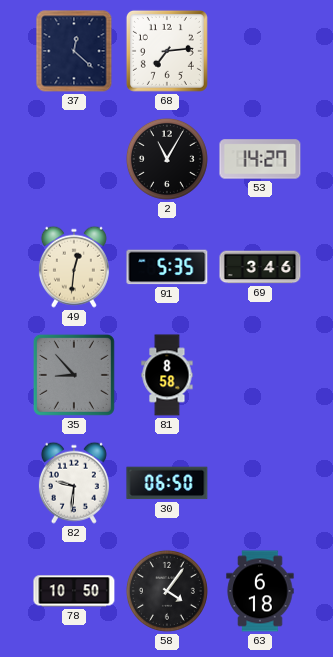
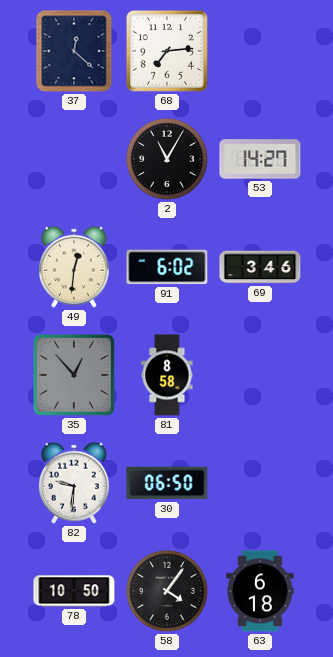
91: 5:35 -> 6:02
35: 8:53 -> 12:53
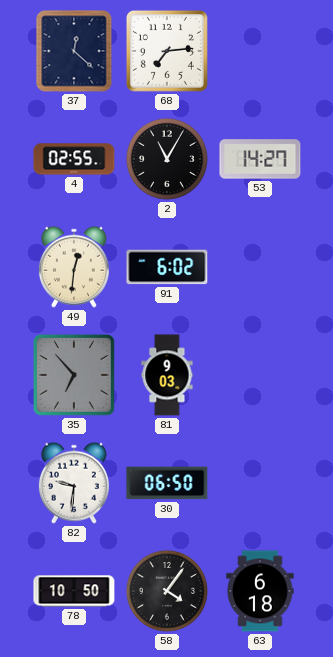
4: none -> 02:55
69: 3:46 -> none
35: 12:53 -> 6:53
81: 8:58 -> 9:03
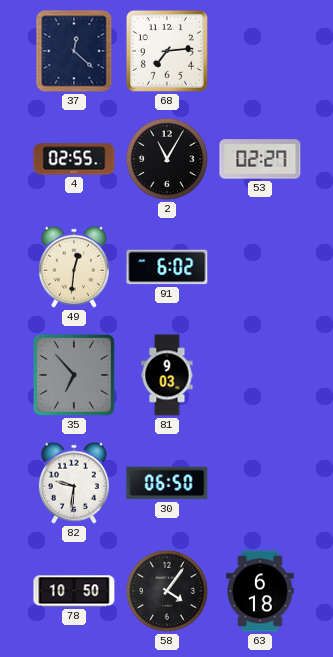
53: 14:27 -> 02:27
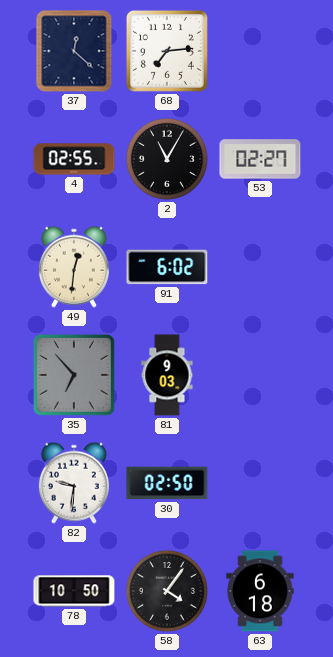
30: 06:50 -> 02:50
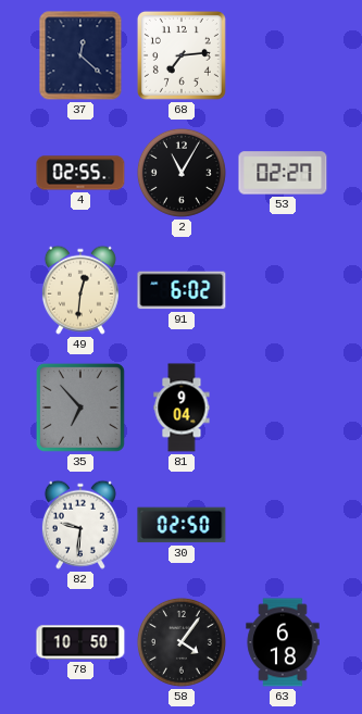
81: 9:03 -> 9:04
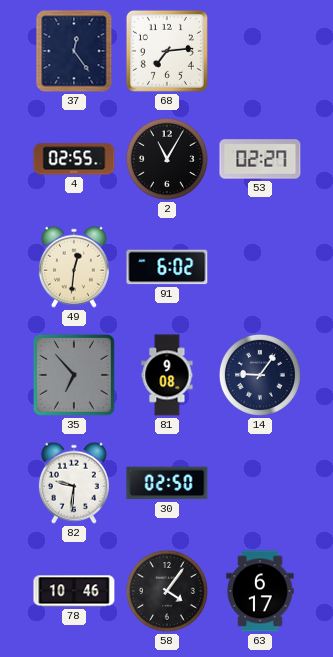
37: 12:22 -> 12:24
81: 9:04 -> 9:08
14: none -> 9:06
78: 10:50 -> 10:46
63: 6:18 -> 6:17
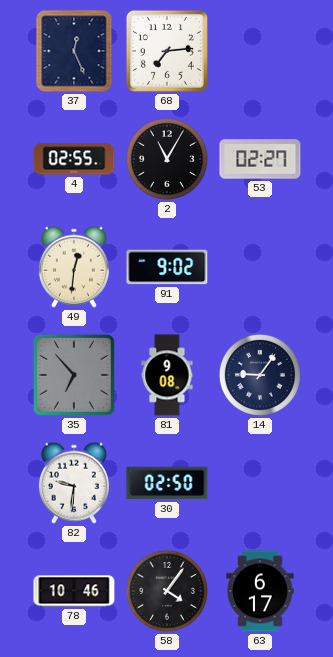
37: 12:24 -> 12:26
91: 6:02 -> 9:02
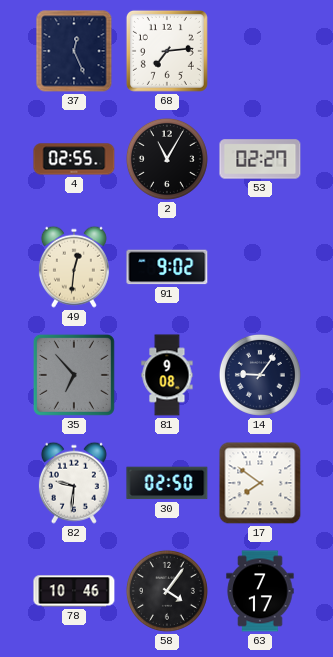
17: none -> 7:51
63: 6:17 -> 7:17
